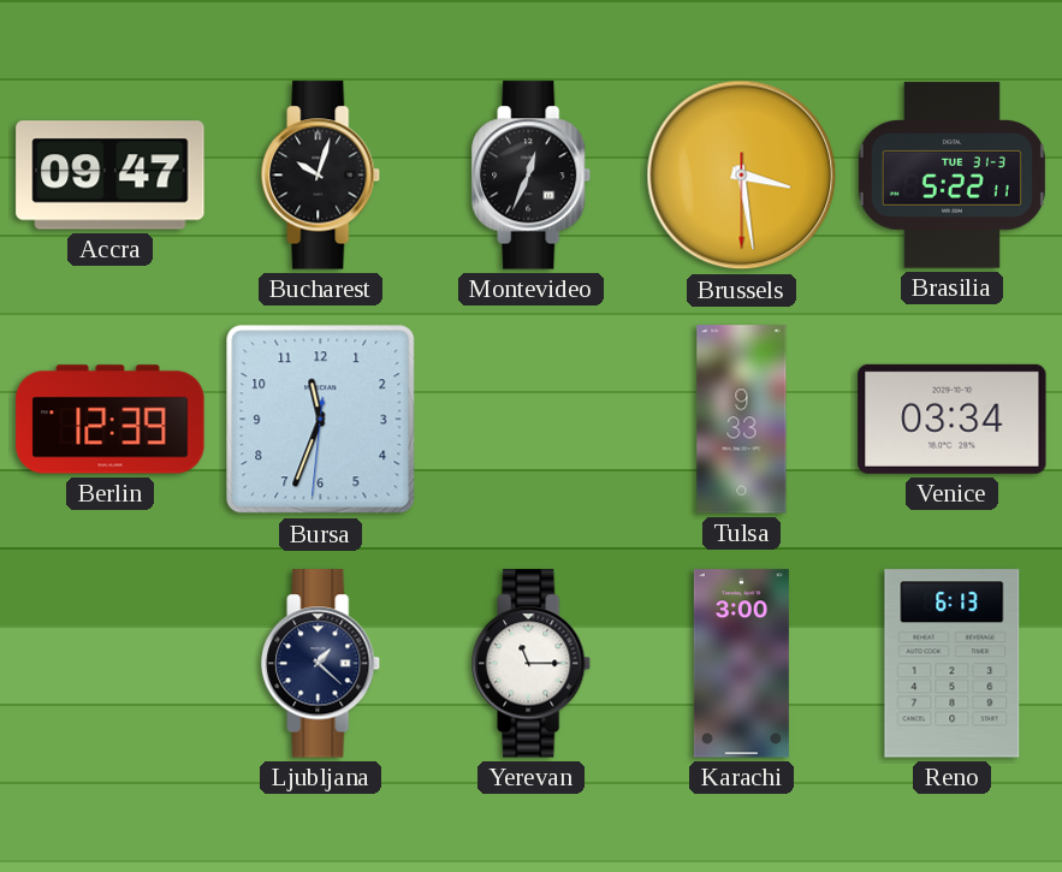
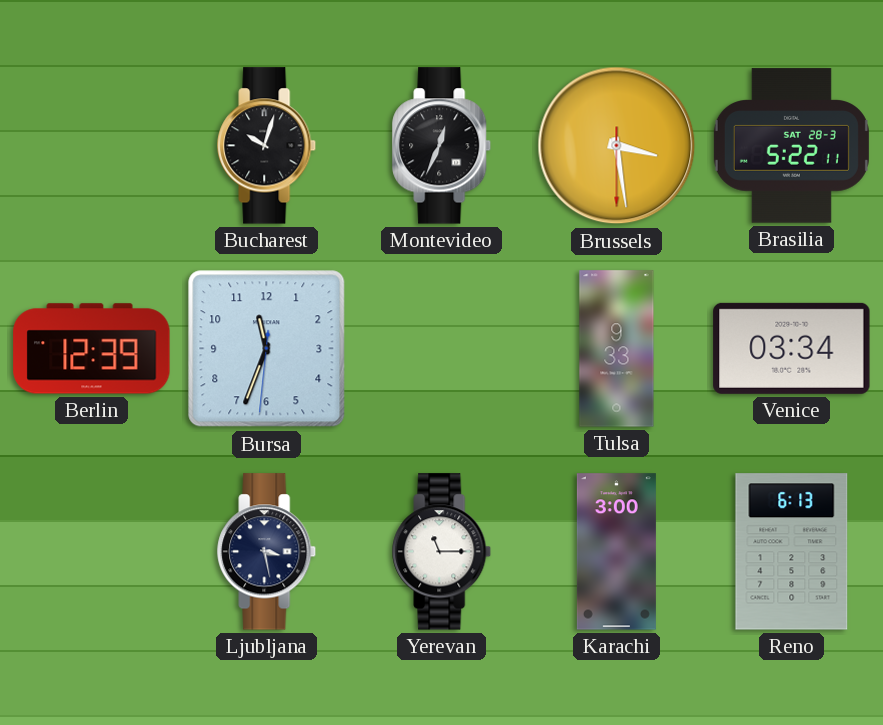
Accra: 09:47 -> none
Brasilia date: TUE 31-3 -> SAT 28-3
Ljubljana: 1:22 -> 3:28
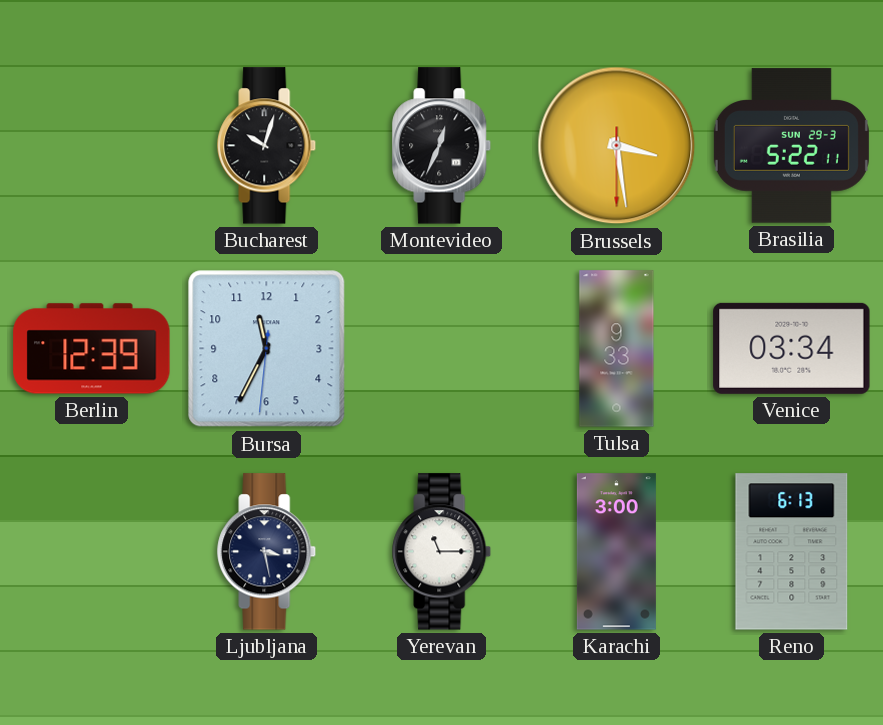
Brasilia date: SAT 28-3 -> SUN 29-3
Bursa: 11:33 -> 11:34
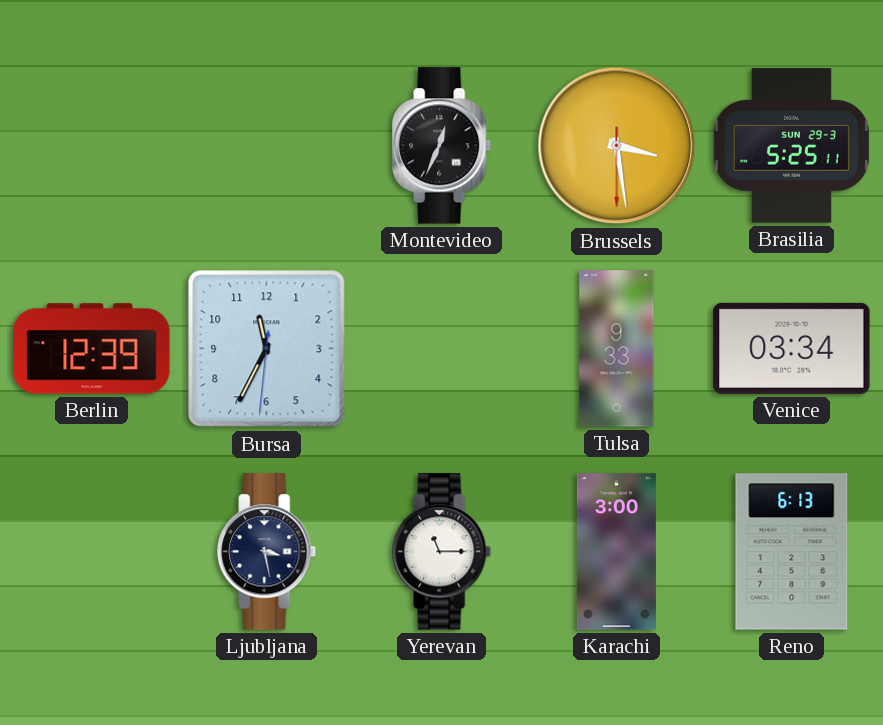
Bucharest: 10:03 -> none
Brasilia: 5:22 -> 5:25
